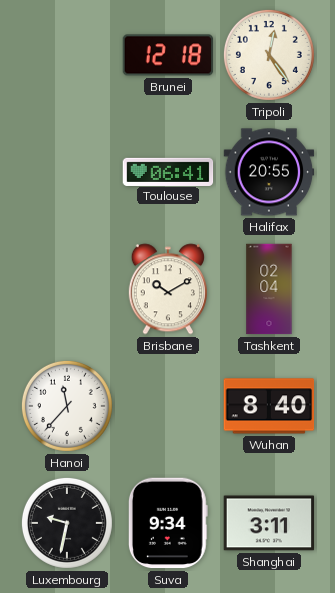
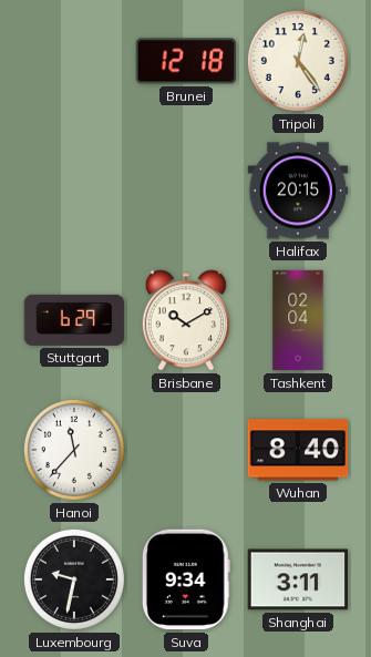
Toulouse: 06:41 -> none
Halifax: 20:55 -> 20:15
Stuttgart: none -> 6:29
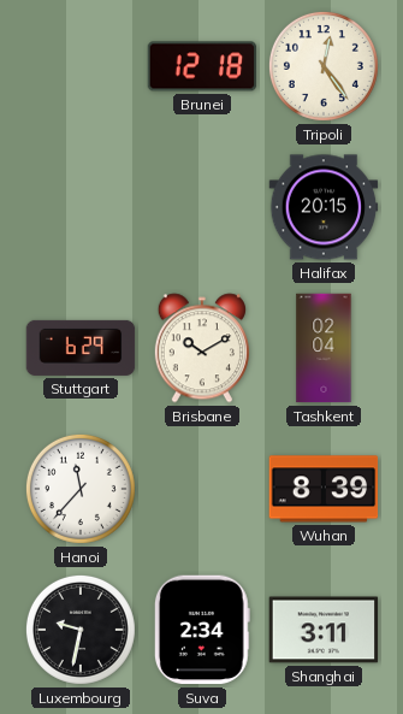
Wuhan: 8:40 -> 8:39
Suva: 9:34 -> 2:34
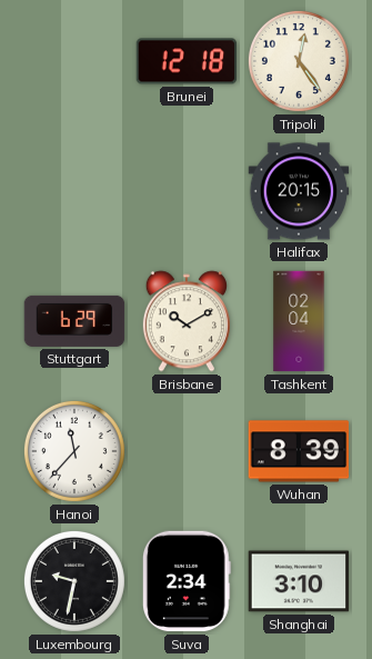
Shanghai: 3:11 -> 3:10
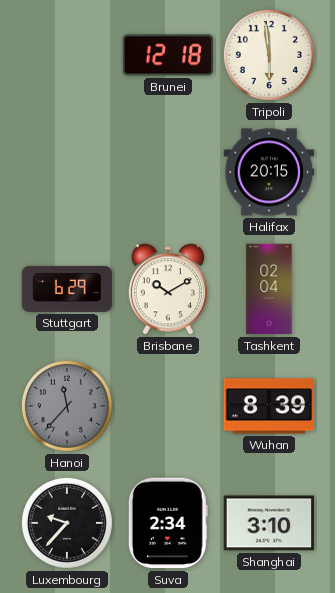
Tripoli: 12:24 -> 5:59
Hanoi dial: white -> grey
Luxembourg: 9:32 -> 9:37
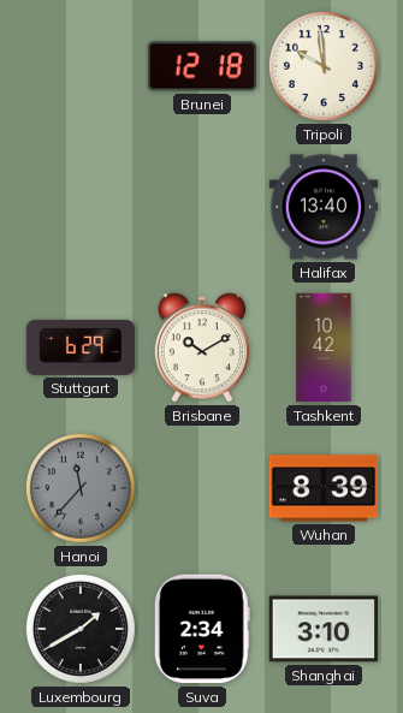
Tripoli: 5:59 -> 9:59
Halifax: 20:15 -> 13:40
Tashkent: 02:04 -> 10:42
Luxembourg: 9:37 -> 1:40
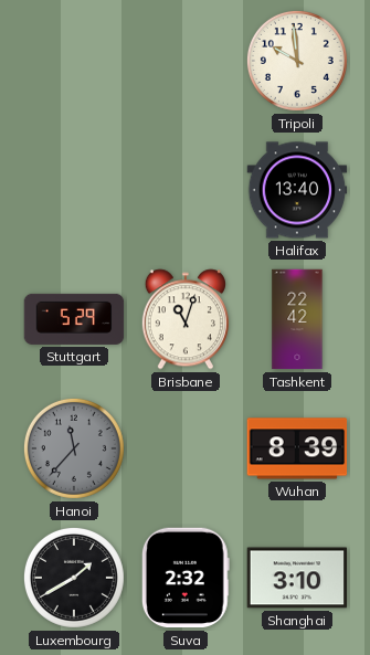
Brunei: 12:18 -> none
Stuttgart: 6:29 -> 5:29
Brisbane: 10:10 -> 11:03
Tashkent: 10:42 -> 22:42
Suva: 2:34 -> 2:32
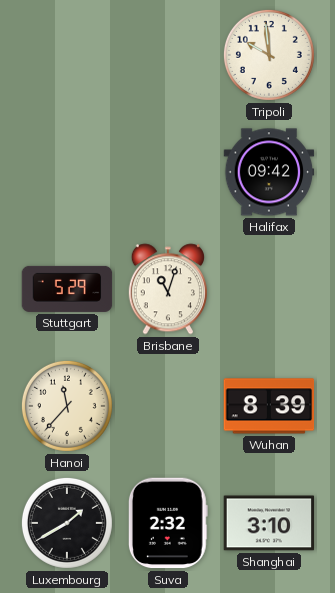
Halifax: 13:40 -> 09:42
Tashkent: 22:42 -> none
Hanoi dial: grey -> cream
